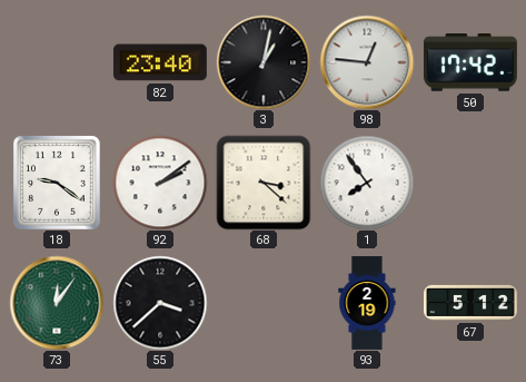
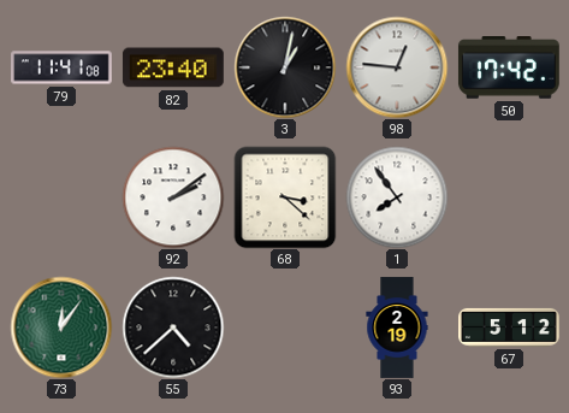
79: none -> 11:41
18: 9:21 -> none
55: 3:38 -> 4:38
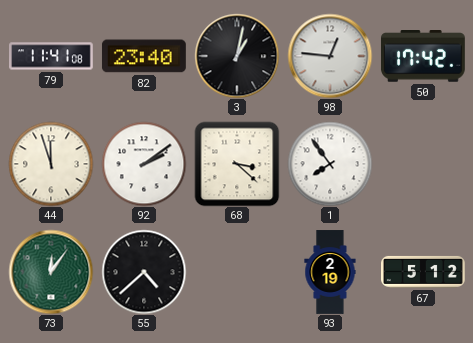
44: none -> 11:57
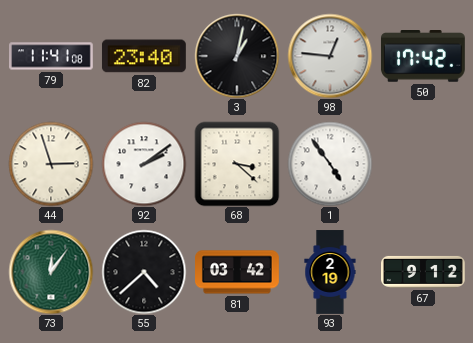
44: 11:57 -> 2:57
1: 7:54 -> 4:54
81: none -> 03:42
67: 5:12 -> 9:12
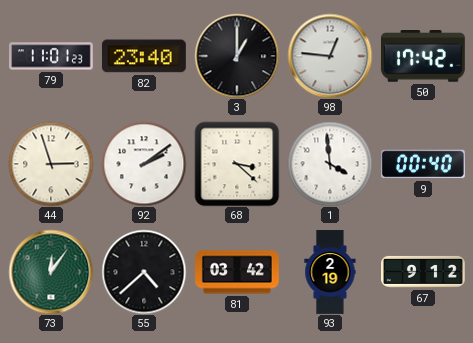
79: 11:41 -> 11:01
3: 1:02 -> 1:00
1: 4:54 -> 3:59
9: none -> 00:40
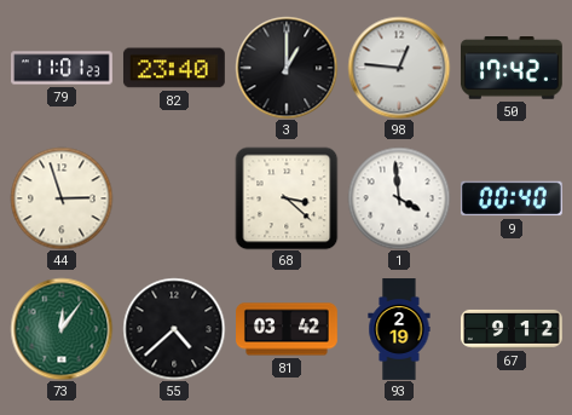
92: 2:09 -> none
